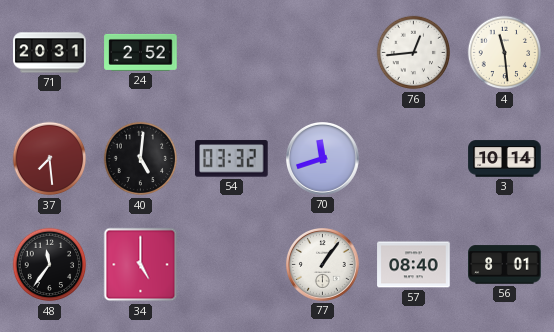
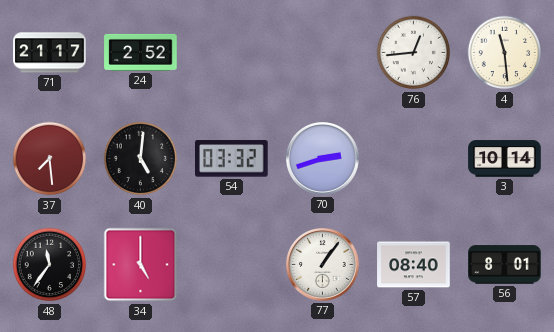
71: 20:31 -> 21:17
70: 11:42 -> 2:42
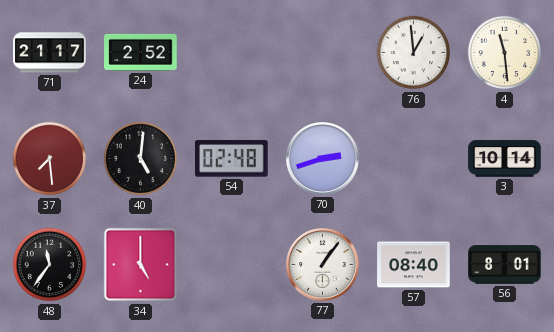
76: 12:44 -> 12:59
54: 03:32 -> 02:48
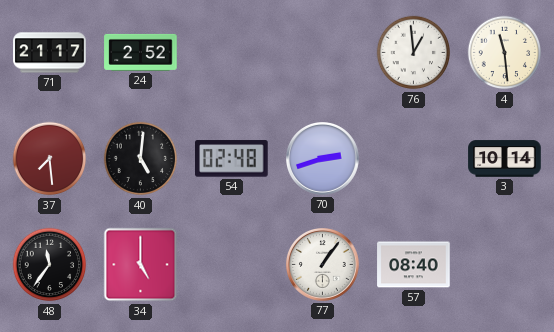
56: 8:01 -> none
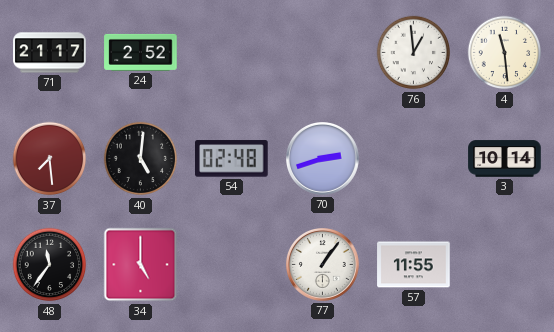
57: 08:40 -> 11:55
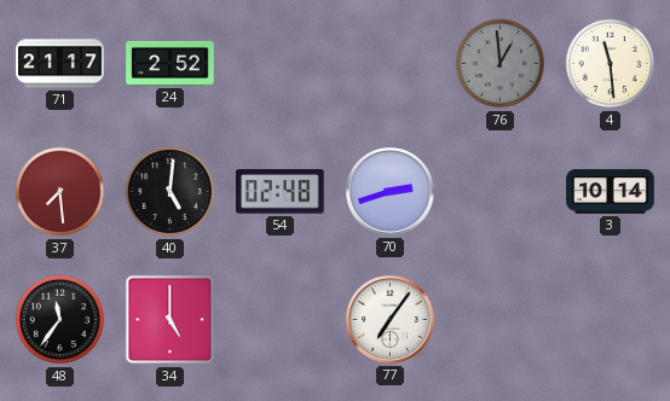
76 dial: white -> grey
77: 1:06 -> 7:06
57: 11:55 -> none
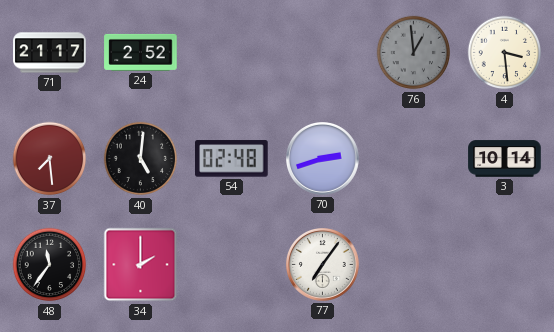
4: 11:29 -> 3:29
34: 5:00 -> 2:00
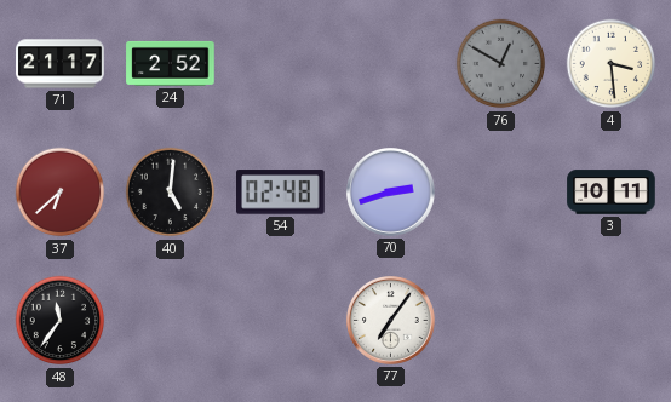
76: 12:59 -> 12:50
37: 7:29 -> 6:38
3: 10:14 -> 10:11
34: 2:00 -> none
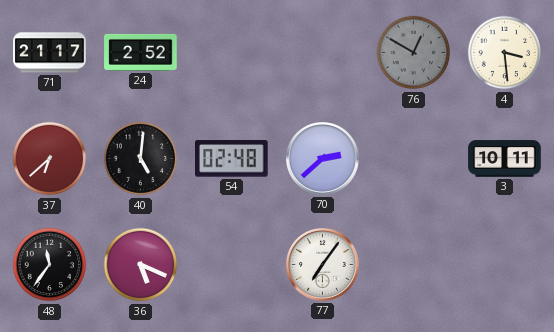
70: 2:42 -> 2:38
36: none -> 5:19
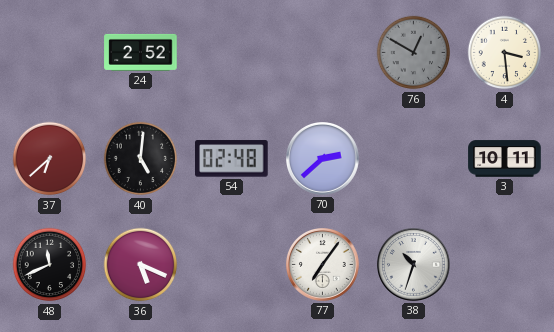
71: 21:17 -> none
48: 11:36 -> 11:41
38: none -> 10:33
